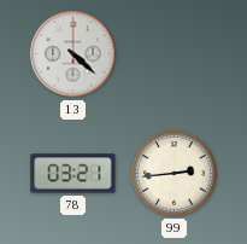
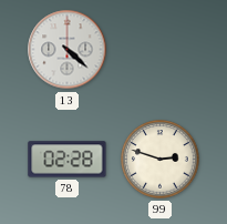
78: 03:21 -> 02:28
99: 2:44 -> 2:48
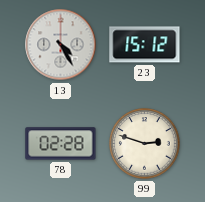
13: 4:22 -> 4:25
23: none -> 15:12
